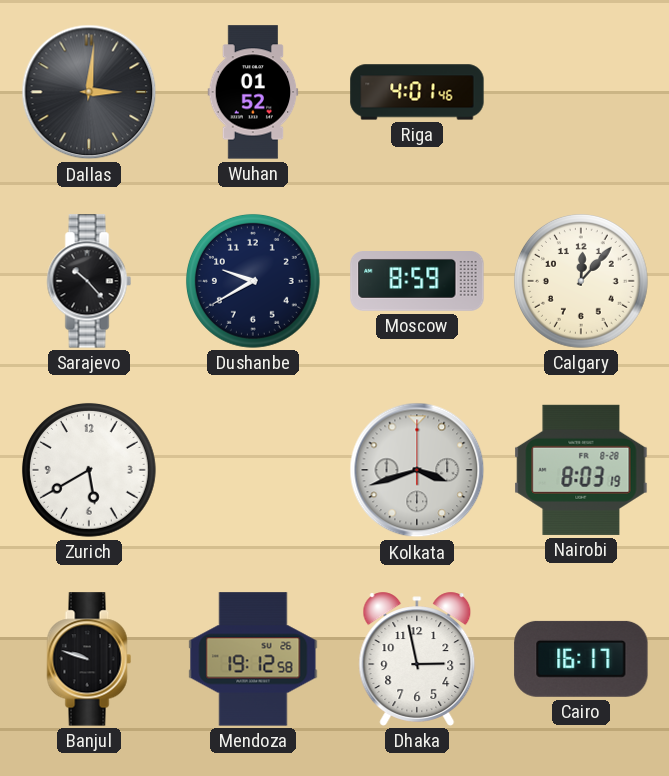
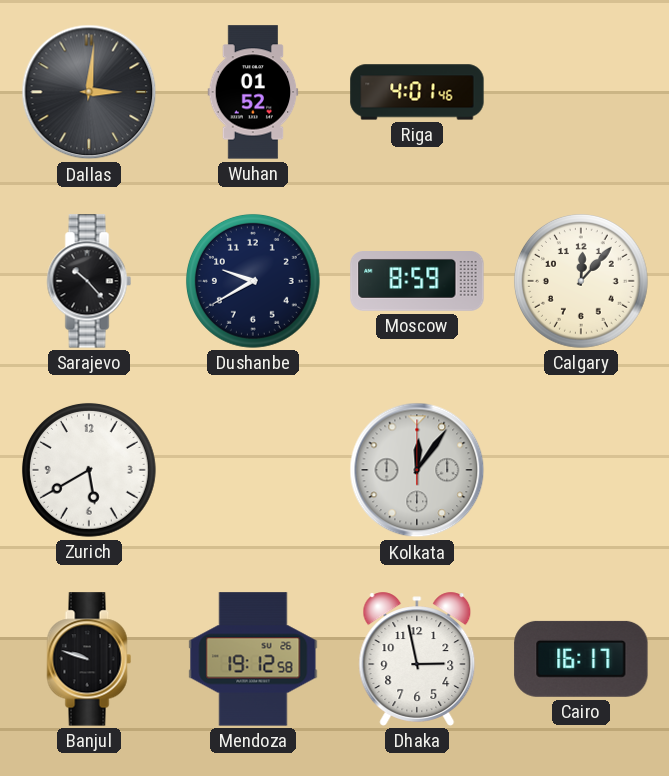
Kolkata: 3:42 -> 12:06
Nairobi: 8:03 -> none
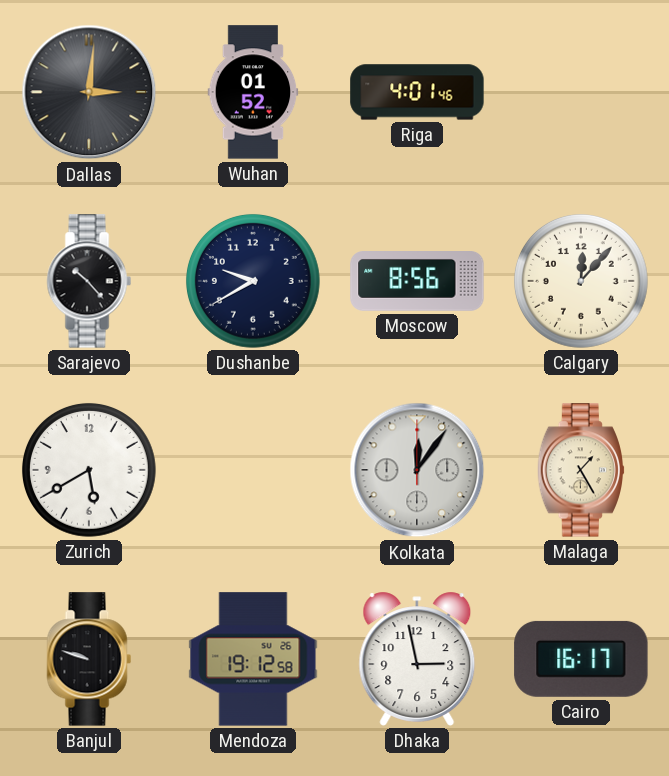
Moscow: 8:59 -> 8:56
Malaga: none -> 1:25
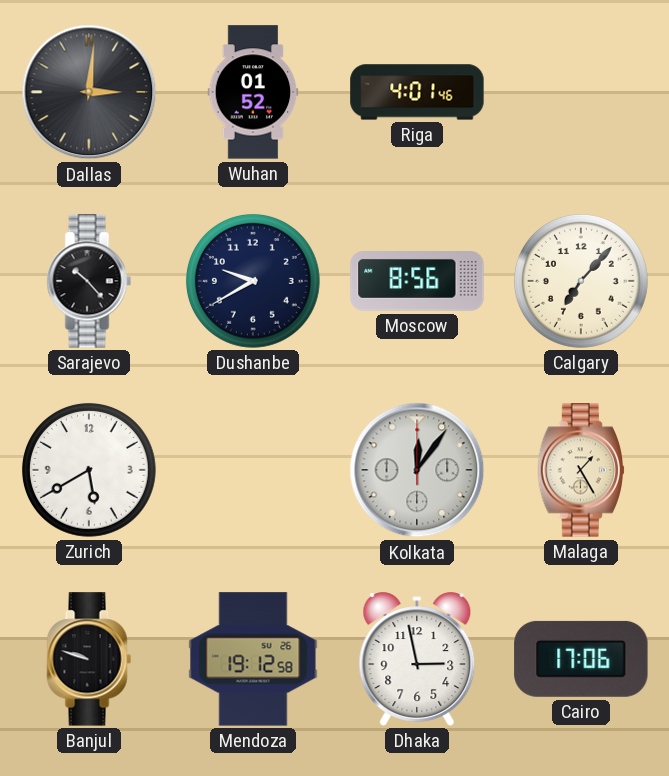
Calgary: 12:07 -> 7:07
Cairo: 16:17 -> 17:06
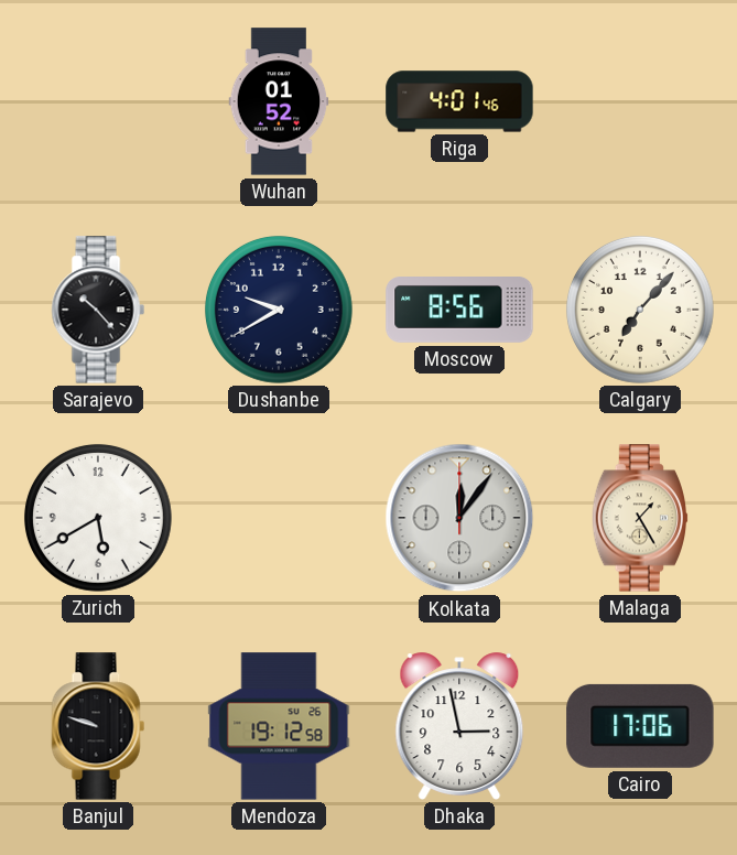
Dallas: 3:01 -> none
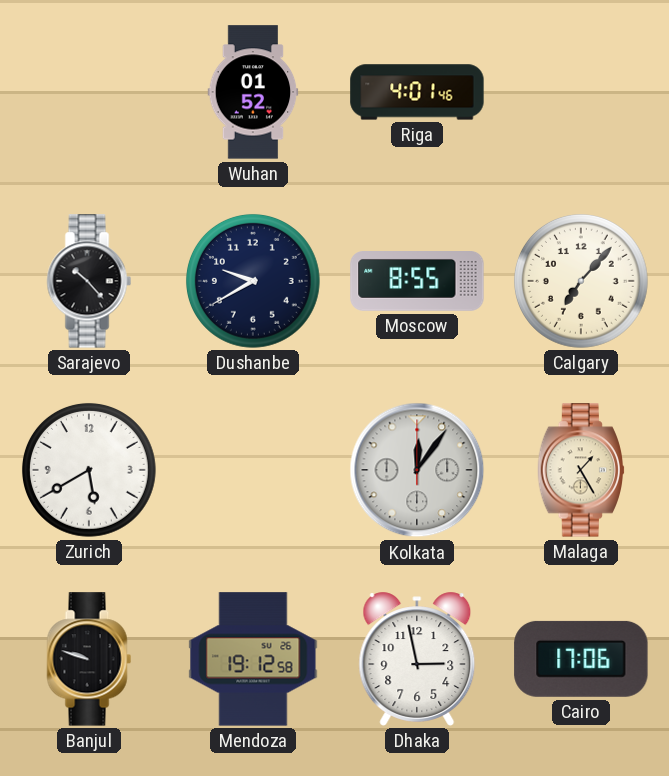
Moscow: 8:56 -> 8:55
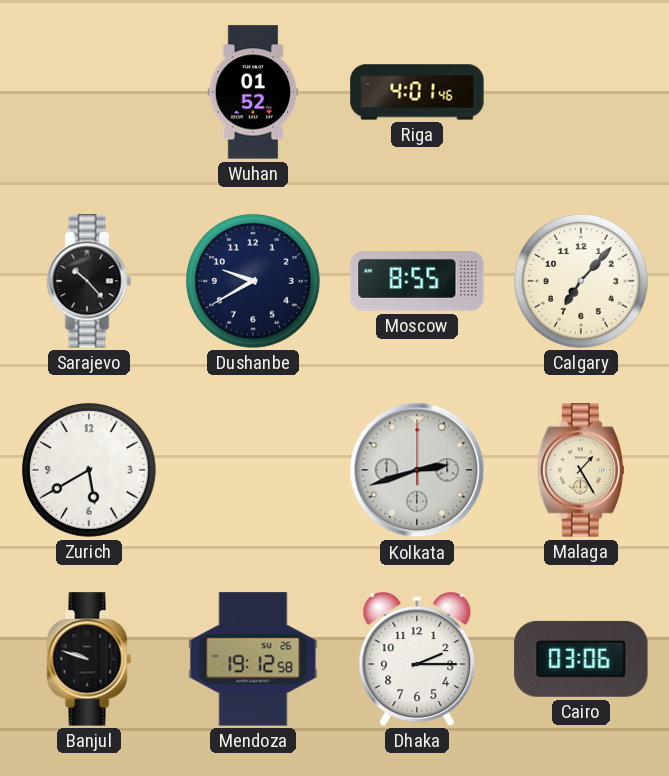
Kolkata: 12:06 -> 2:42
Dhaka: 2:58 -> 2:15
Cairo: 17:06 -> 03:06
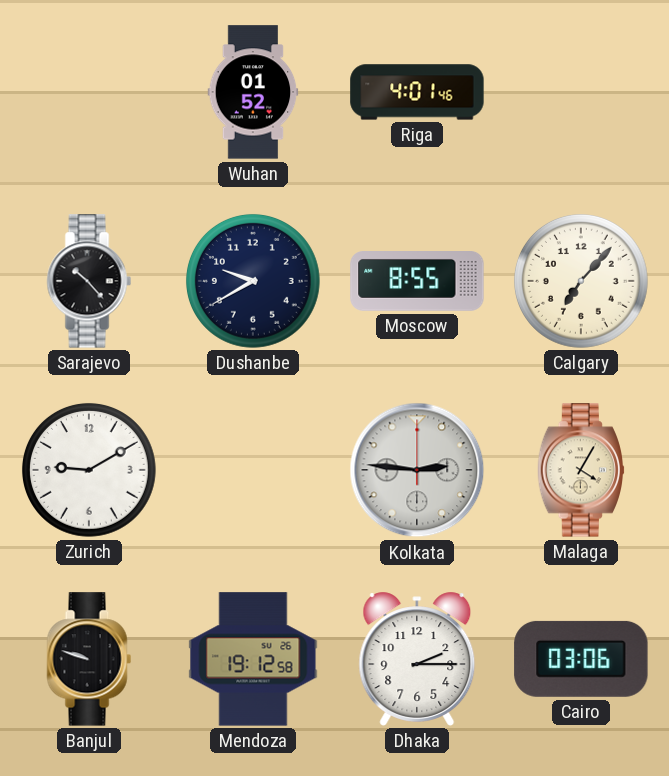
Zurich: 5:40 -> 9:10
Kolkata: 2:42 -> 2:46
Malaga: 1:25 -> 4:05
